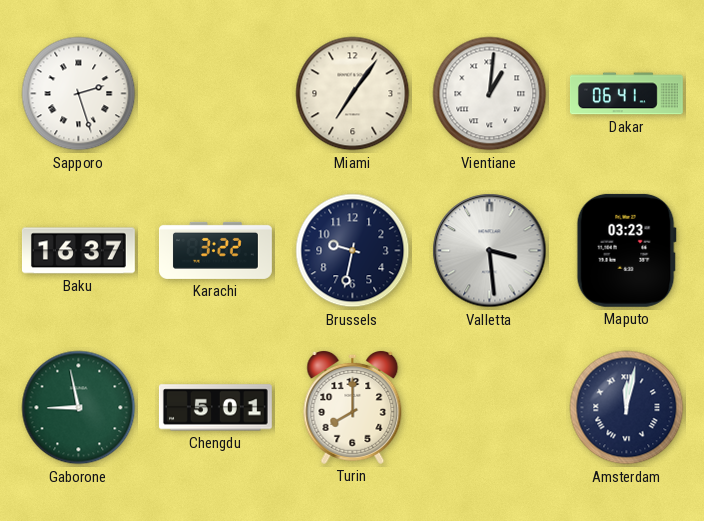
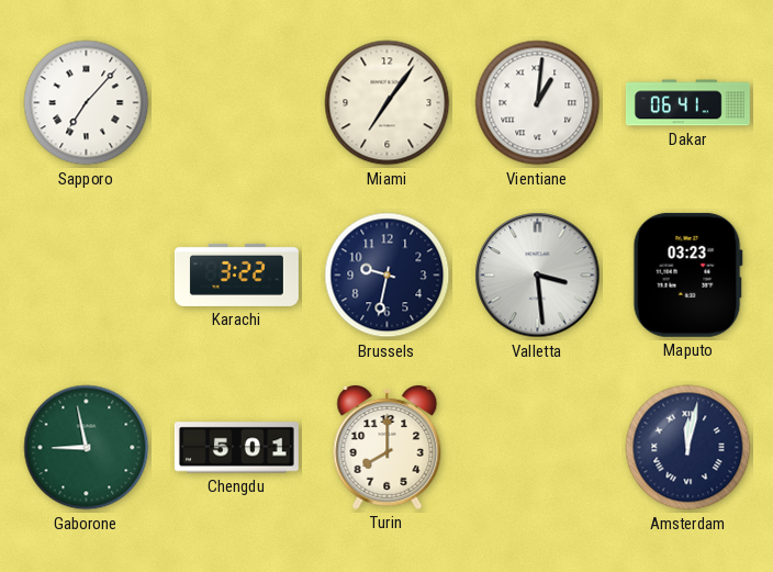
Sapporo: 2:27 -> 7:07
Baku: 16:37 -> none
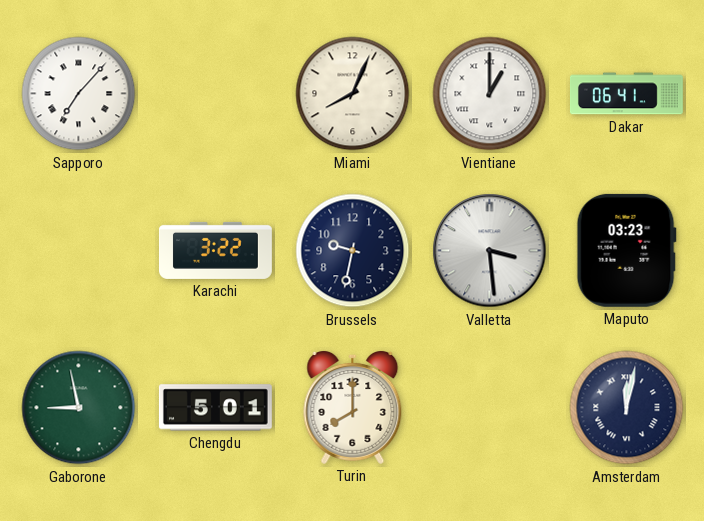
Miami: 7:06 -> 8:04
Vientiane: 1:01 -> 1:00
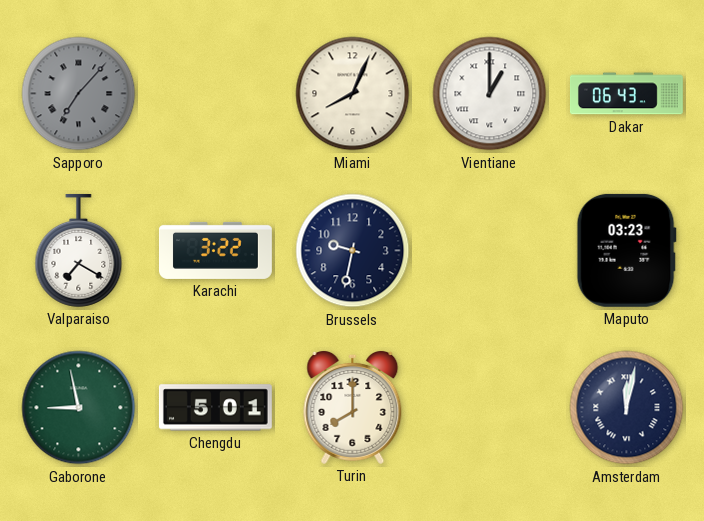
Sapporo dial: white -> grey
Dakar: 06:41 -> 06:43
Valparaiso: none -> 7:20
Valletta: 3:29 -> none
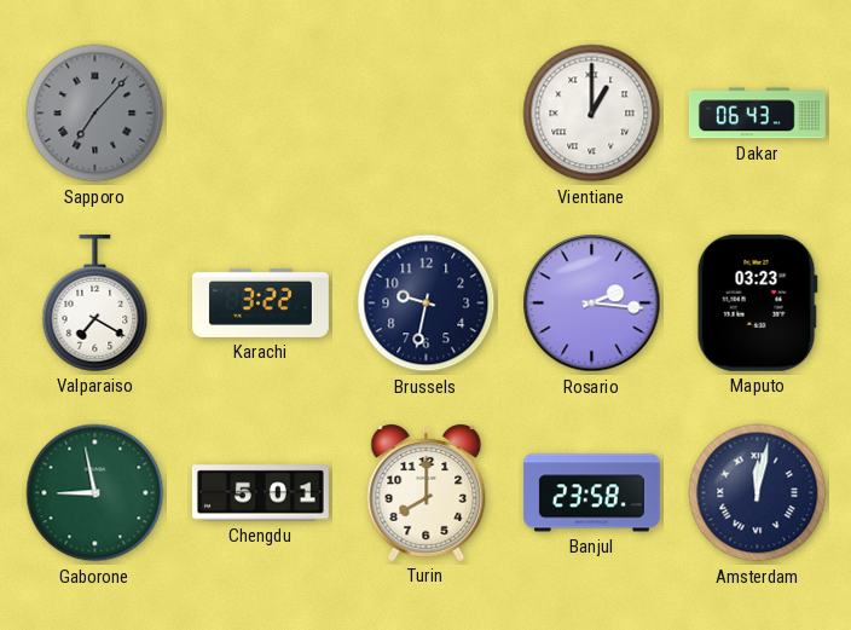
Miami: 8:04 -> none
Rosario: none -> 2:16
Banjul: none -> 23:58
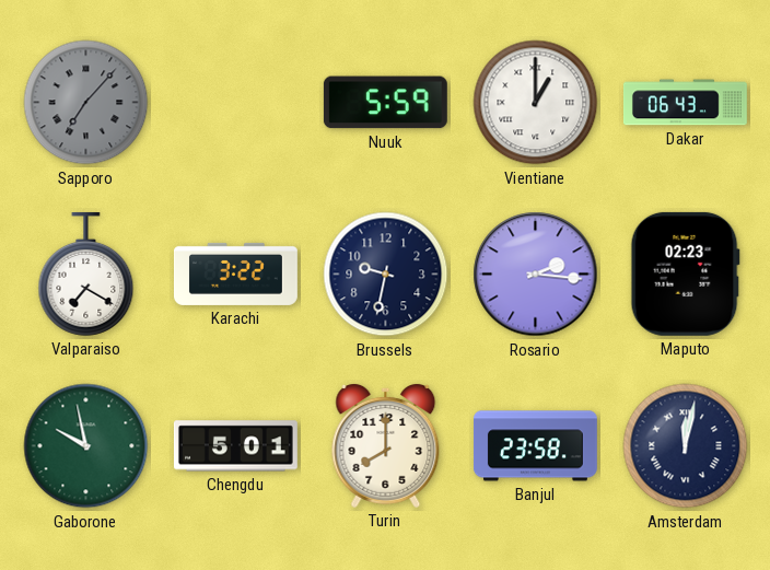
Nuuk: none -> 5:59
Maputo: 03:23 -> 02:23
Gaborone: 8:58 -> 9:58
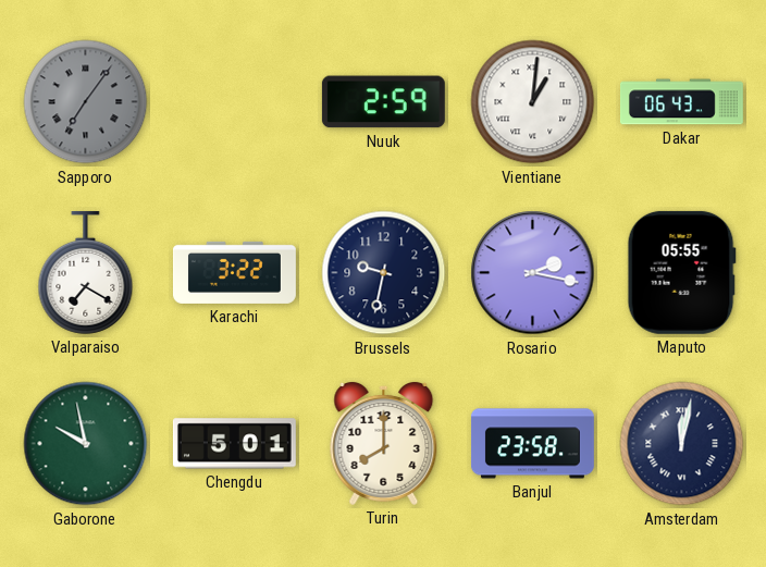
Sapporo: 7:07 -> 7:06
Nuuk: 5:59 -> 2:59
Vientiane: 1:00 -> 1:01
Rosario: 2:16 -> 2:17
Maputo: 02:23 -> 05:55
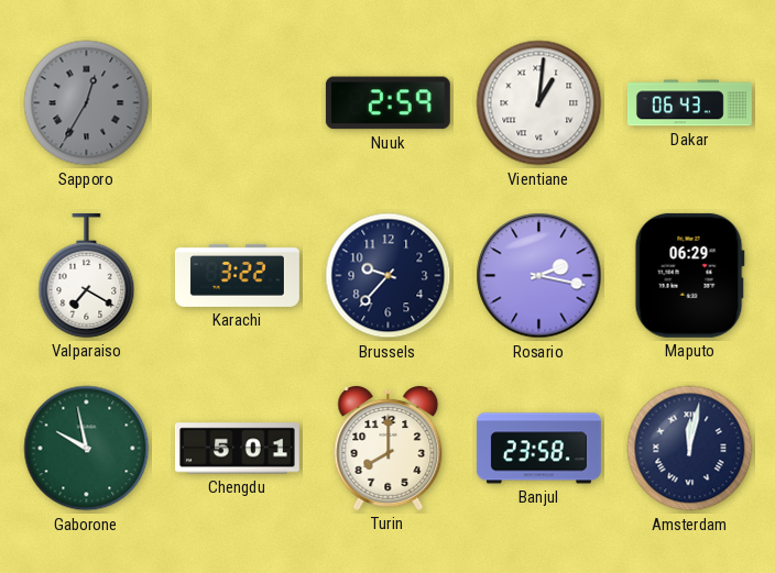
Sapporo: 7:06 -> 12:35
Brussels: 9:32 -> 9:37
Maputo: 05:55 -> 06:29
